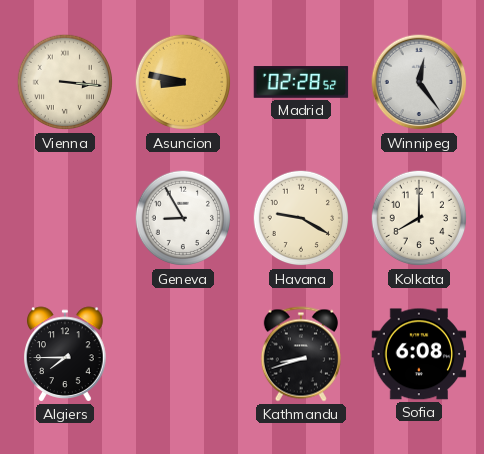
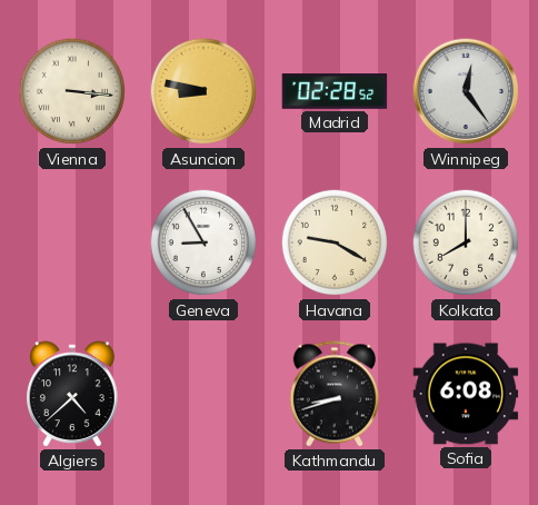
Algiers: 7:45 -> 4:38
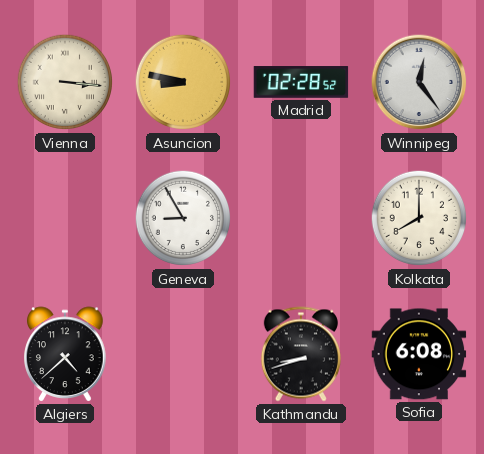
Havana: 9:20 -> none
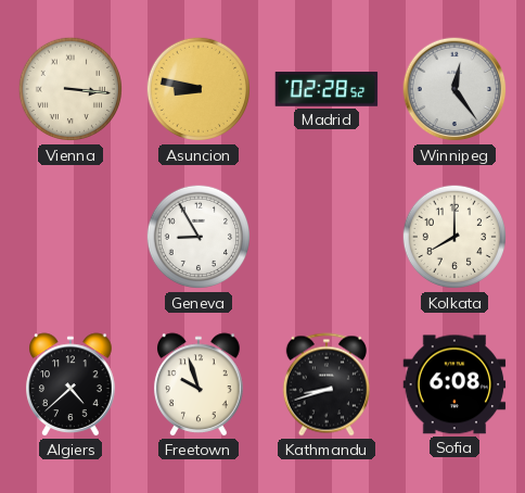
Freetown: none -> 9:57
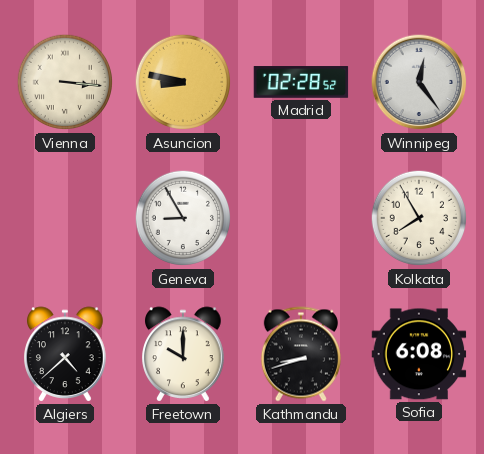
Kolkata: 8:00 -> 7:55
Freetown: 9:57 -> 10:00
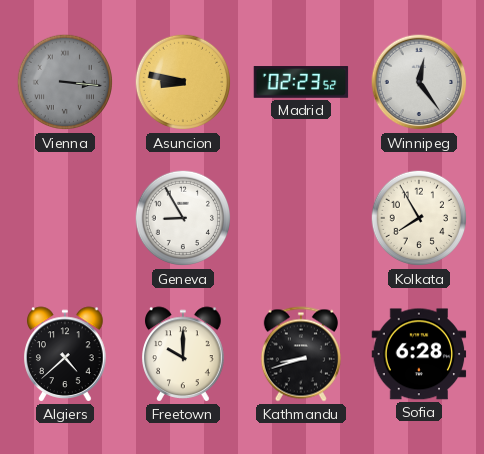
Vienna dial: cream -> grey
Madrid: 02:28 -> 02:23
Sofia: 6:08 -> 6:28
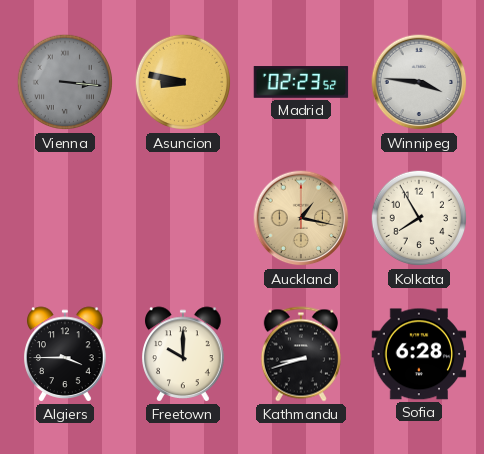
Winnipeg: 12:24 -> 3:46
Geneva: 8:55 -> none
Auckland: none -> 1:17
Algiers: 4:38 -> 3:45
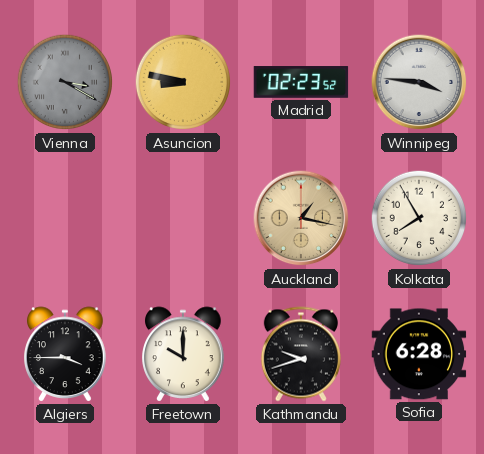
Vienna: 3:16 -> 3:20
Kathmandu: 8:42 -> 9:42
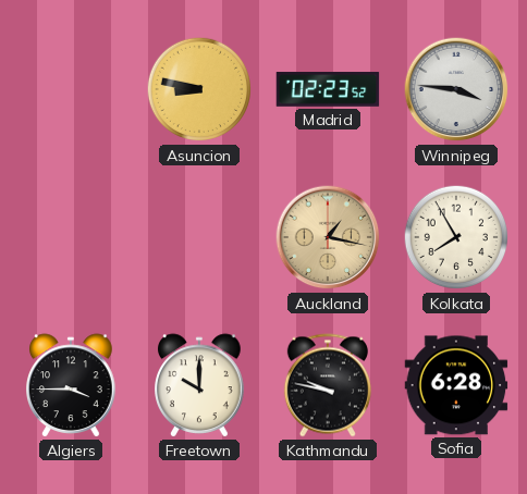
Vienna: 3:20 -> none
Kathmandu: 9:42 -> 9:47
